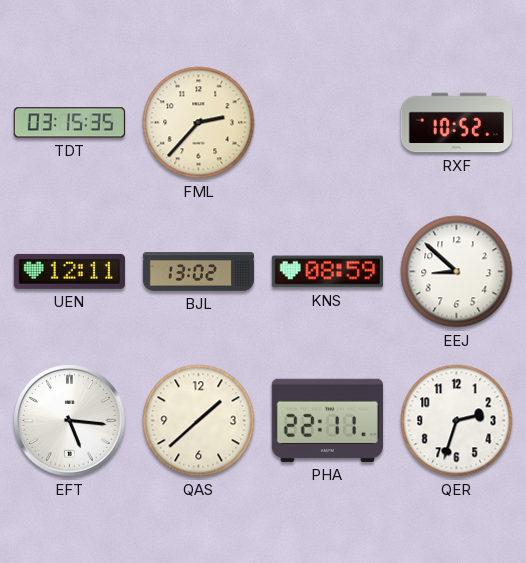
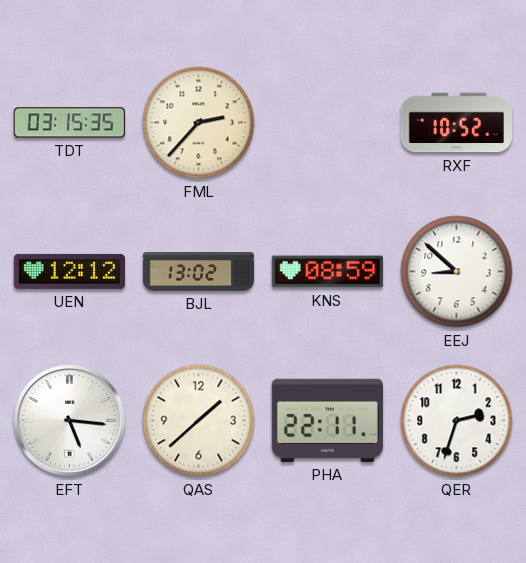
UEN: 12:11 -> 12:12
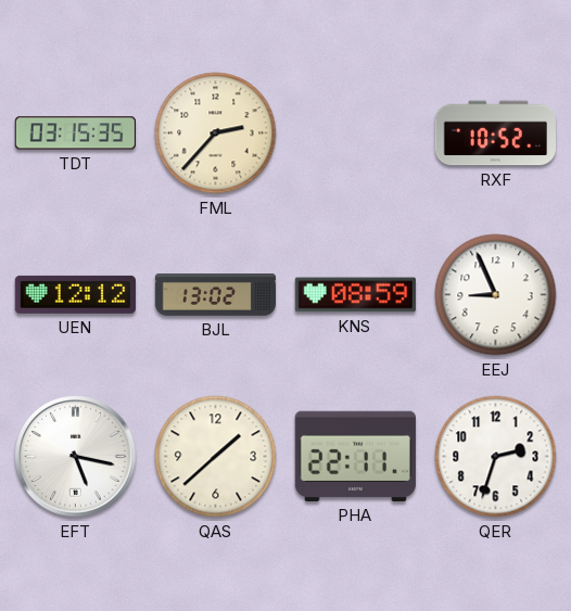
EEJ: 8:52 -> 8:56
EFT: 5:16 -> 5:17
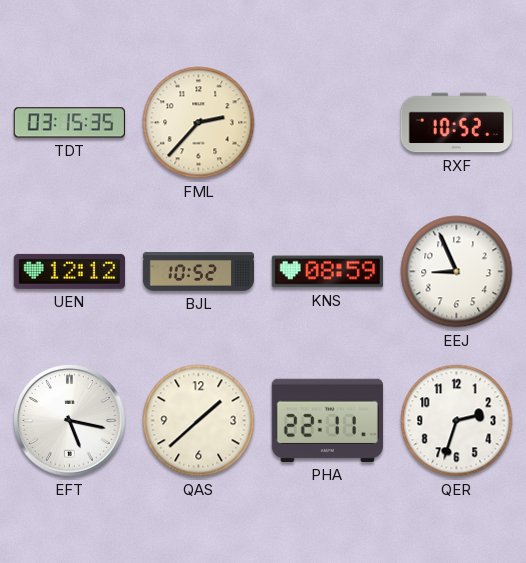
BJL: 13:02 -> 10:52
